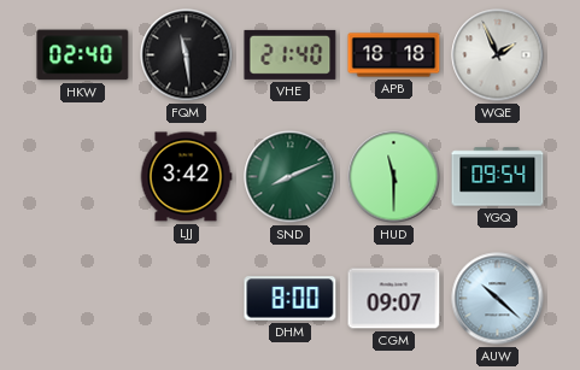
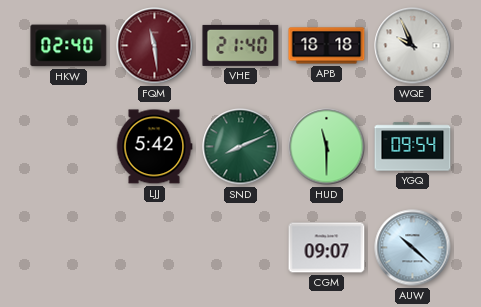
FQM dial: black -> burgundy
WQE: 1:56 -> 9:56
LJJ: 3:42 -> 5:42
DHM: 8:00 -> none
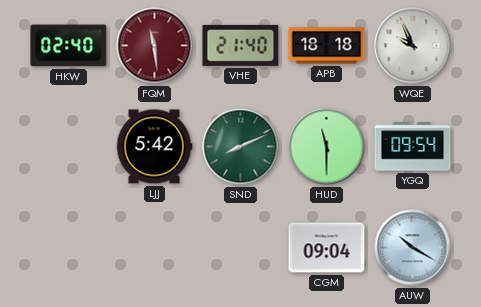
CGM: 09:07 -> 09:04
AUW: 10:22 -> 10:20
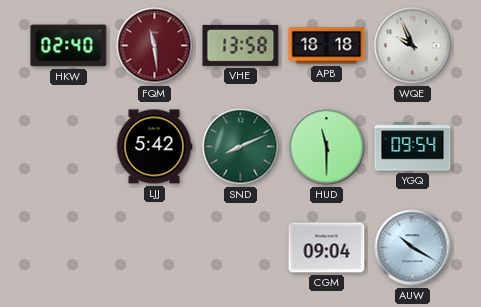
VHE: 21:40 -> 13:58
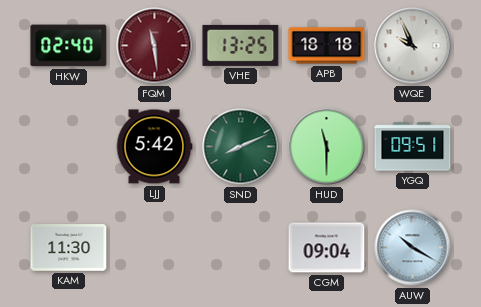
VHE: 13:58 -> 13:25
YGQ: 09:54 -> 09:51
KAM: none -> 11:30
